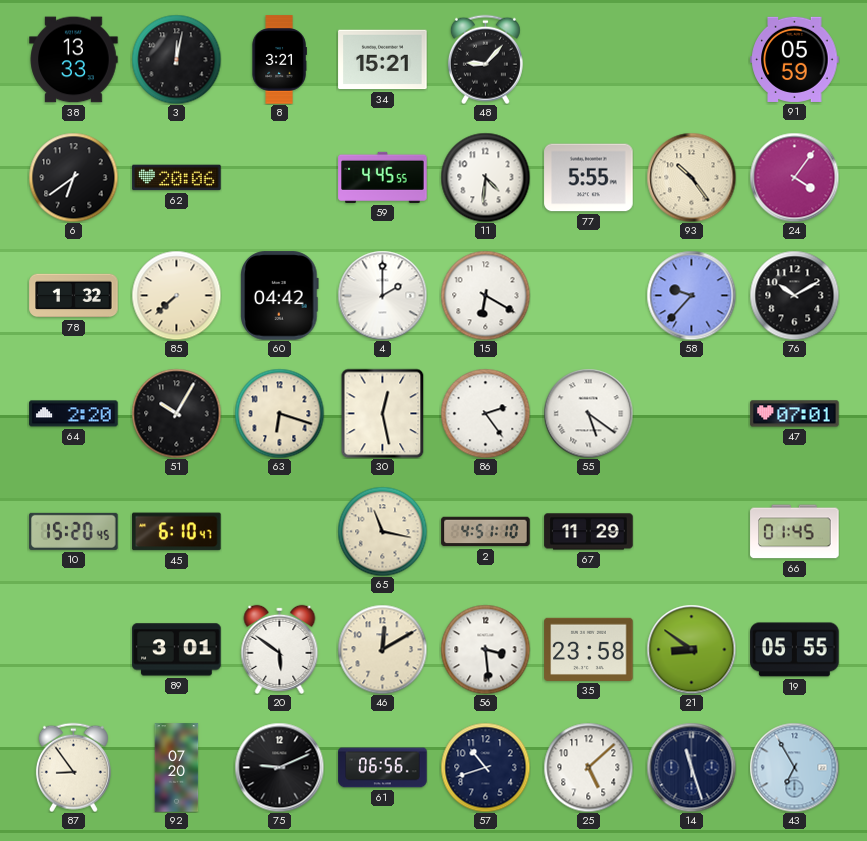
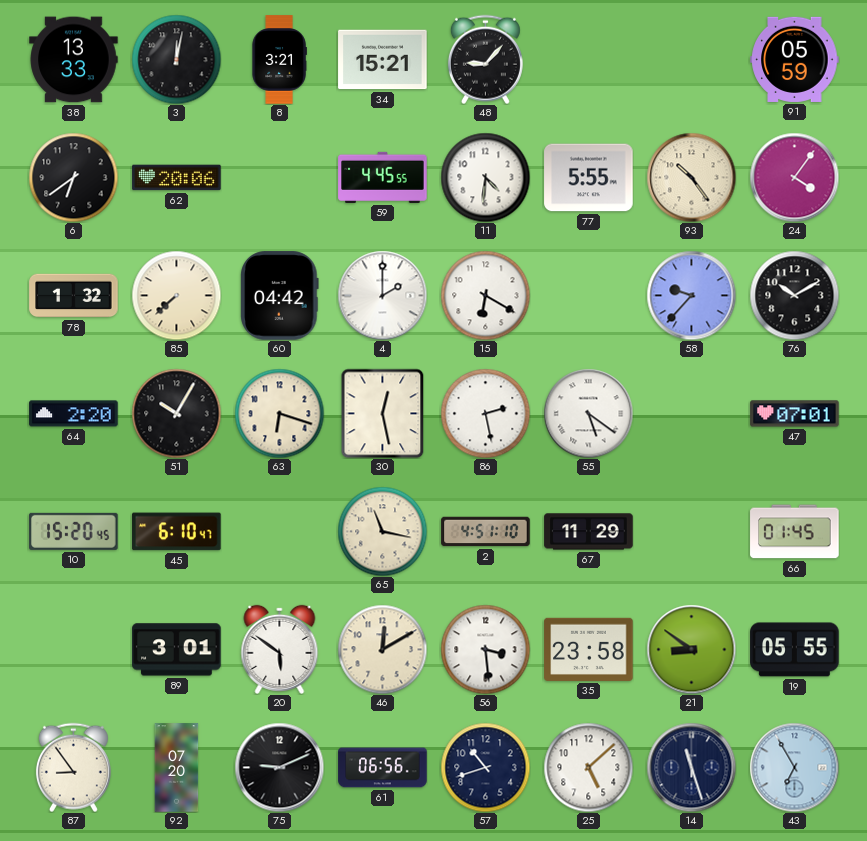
86: 2:24 -> 2:28
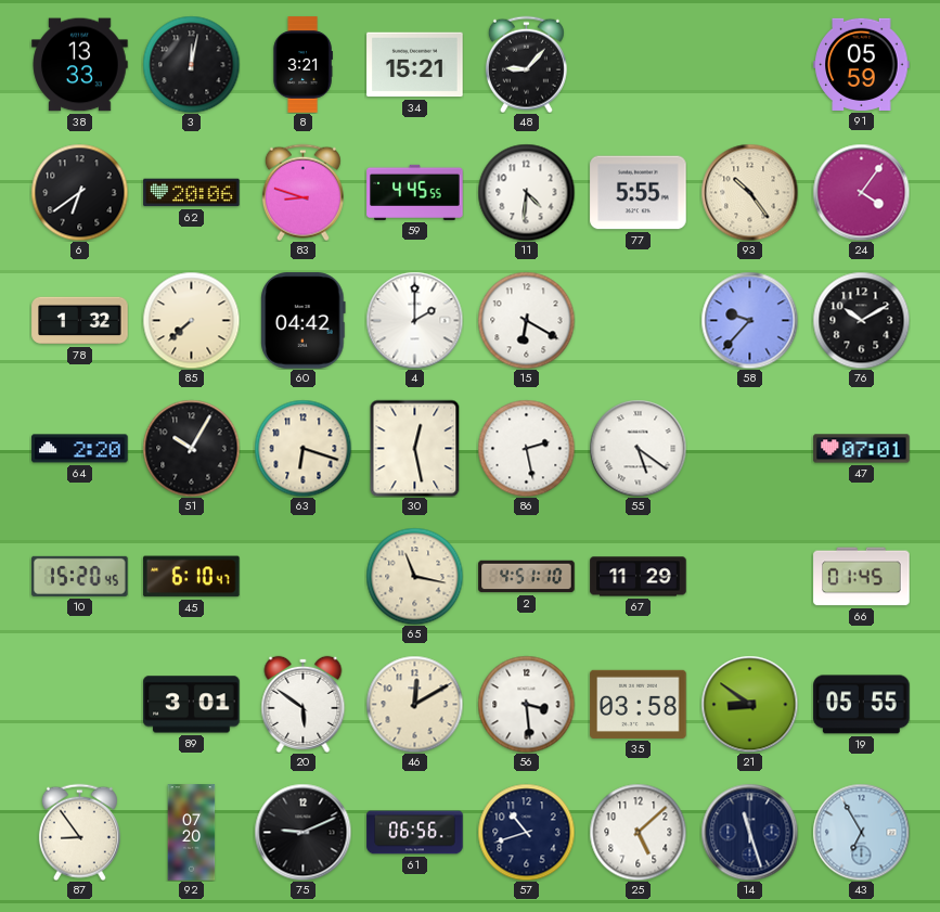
83: none -> 8:48
35: 23:58 -> 03:58
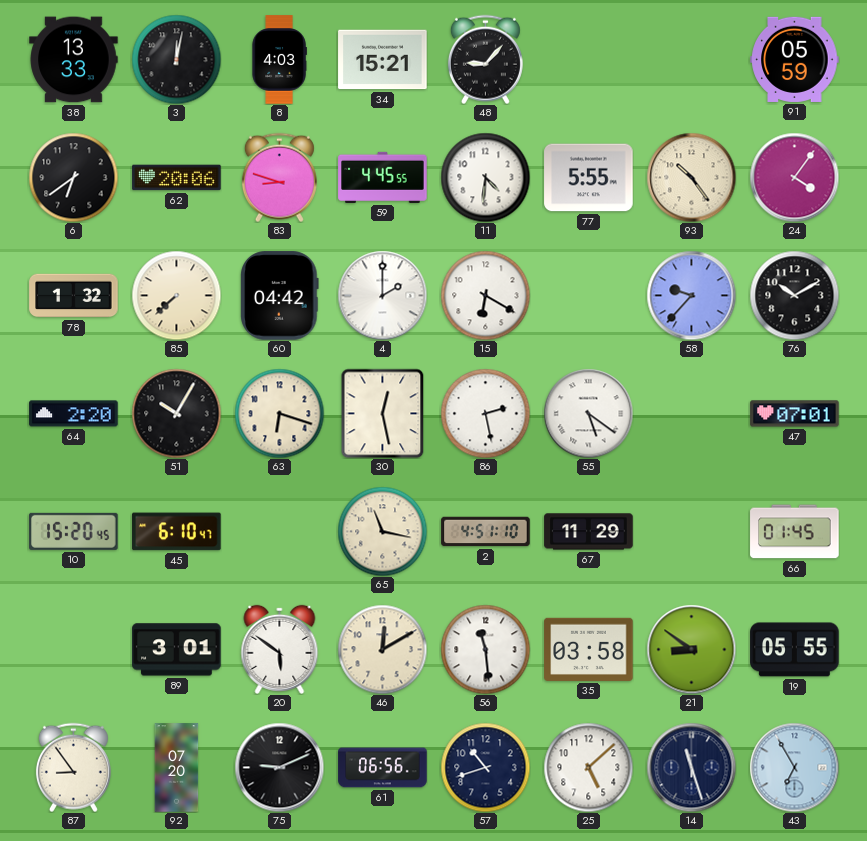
8: 3:21 -> 4:03
56: 3:29 -> 11:29
